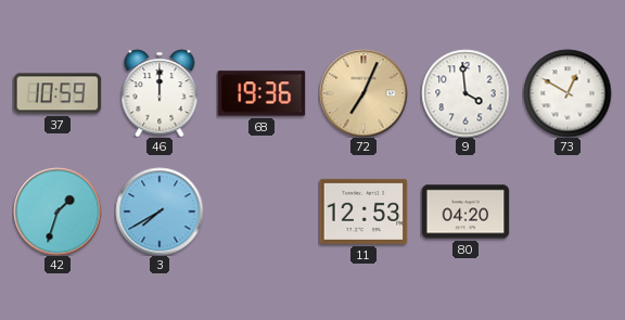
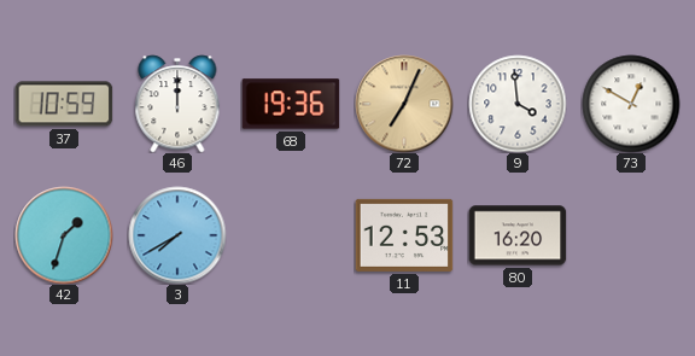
80: 04:20 -> 16:20
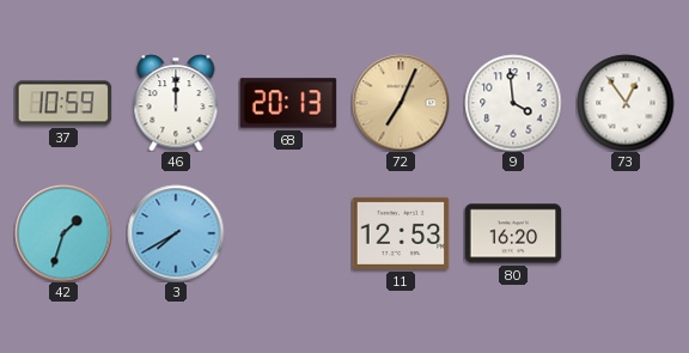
68: 19:36 -> 20:13
73: 12:50 -> 12:54
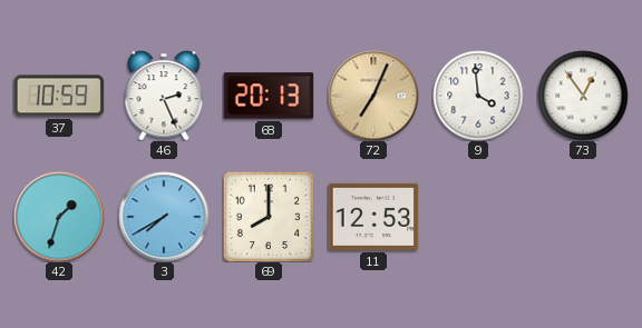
46: 12:00 -> 2:26
69: none -> 8:00
80: 16:20 -> none
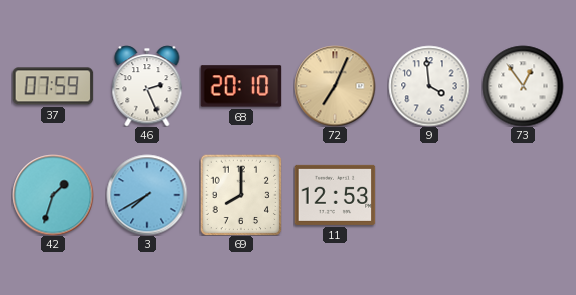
37: 10:59 -> 07:59
68: 20:13 -> 20:10
